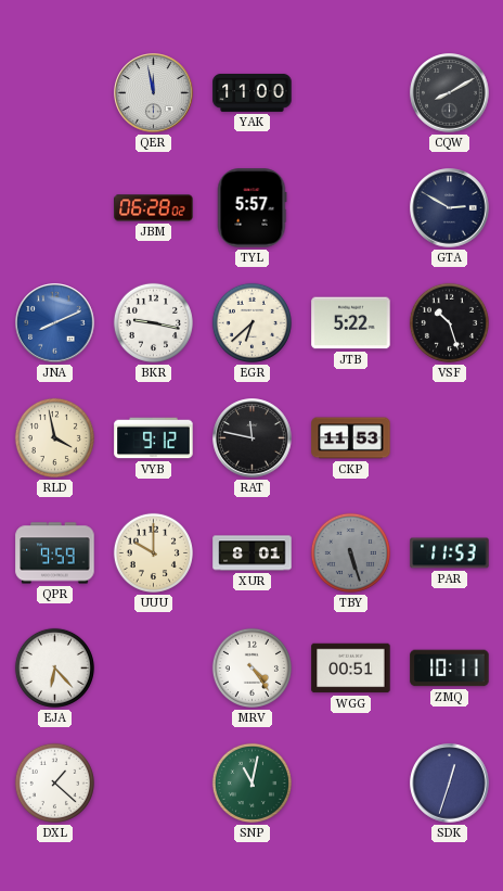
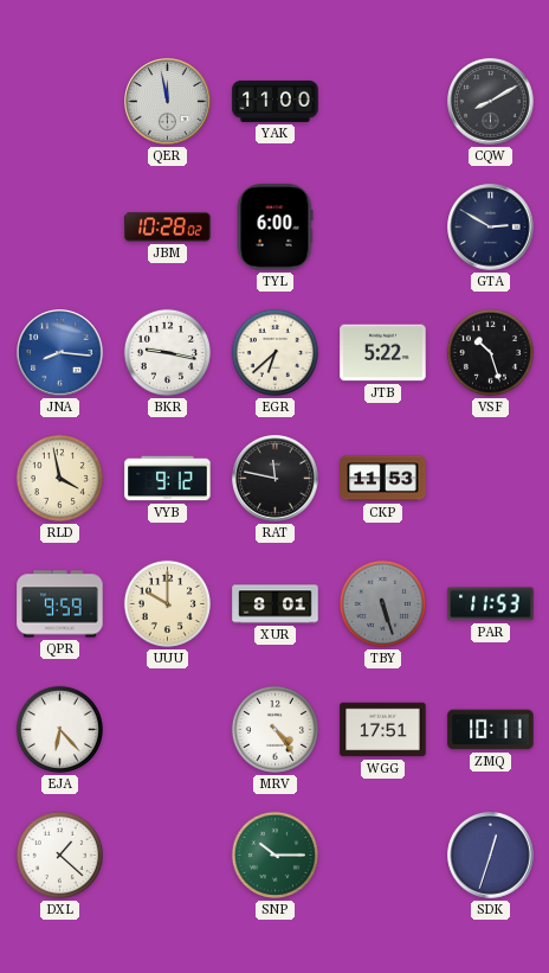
JBM: 06:28 -> 10:28
TYL: 5:57 -> 6:00
JNA: 8:11 -> 8:16
WGG: 00:51 -> 17:51
SNP: 11:02 -> 10:15
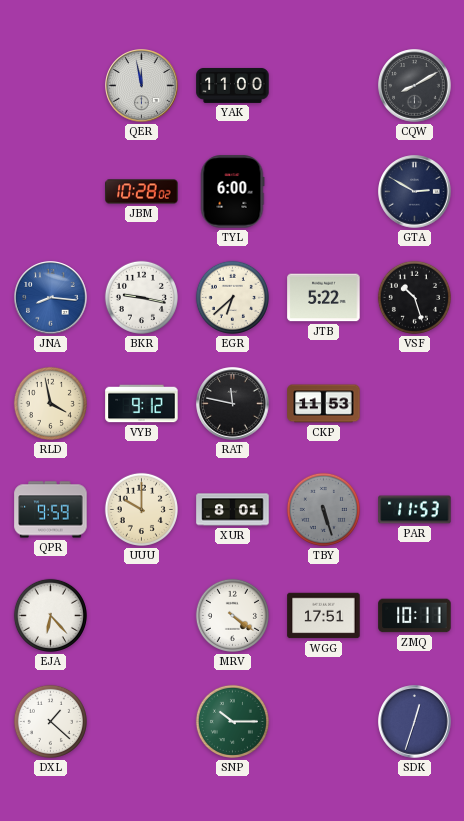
MRV: 4:24 -> 4:21
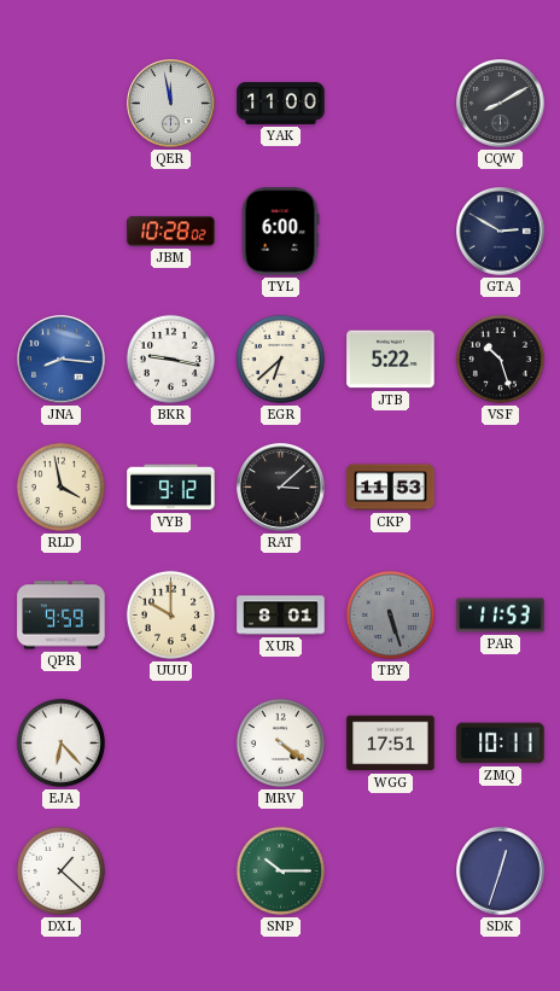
RAT: 11:47 -> 3:08
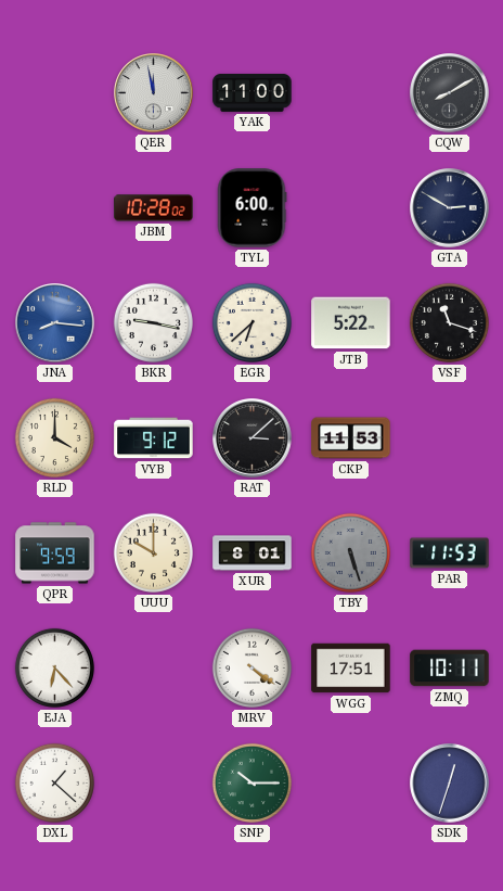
VSF: 10:27 -> 11:18
RLD: 3:58 -> 4:00
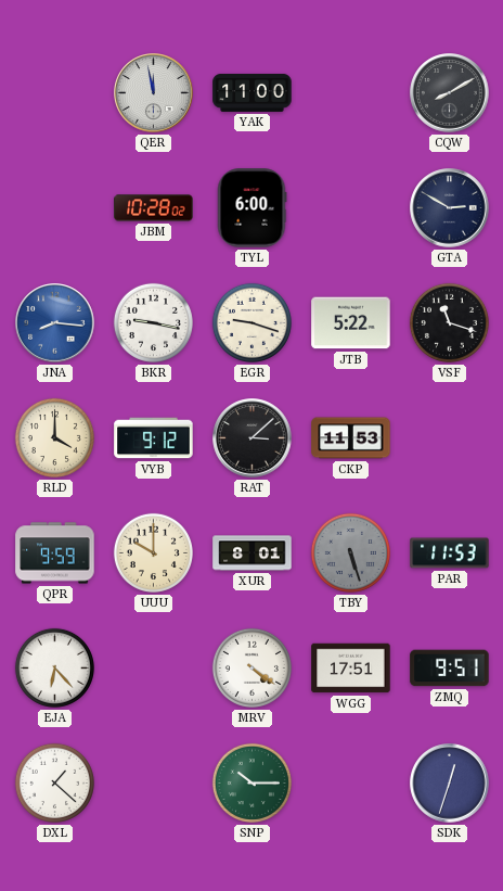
EGR: 6:38 -> 9:18
ZMQ: 10:11 -> 9:51
